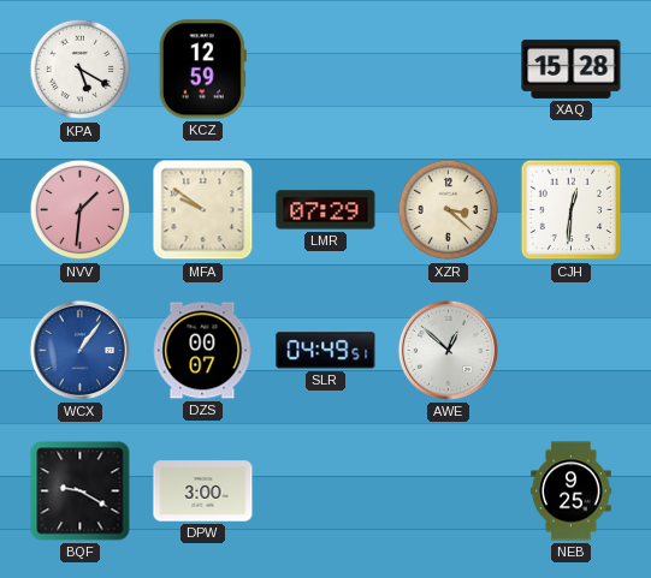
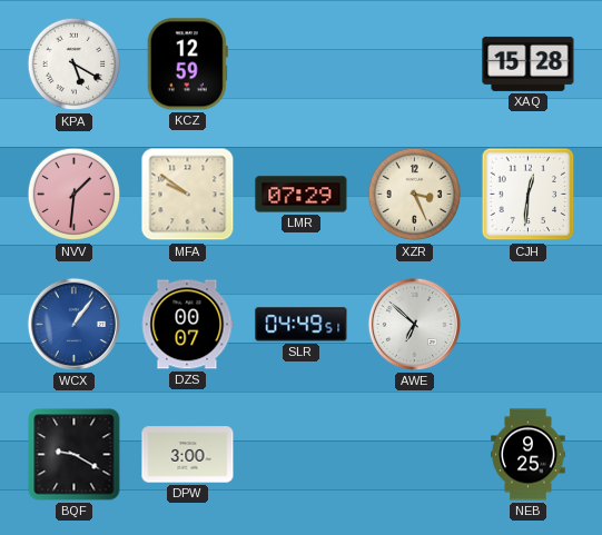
XZR: 3:22 -> 3:26
AWE: 12:52 -> 6:52
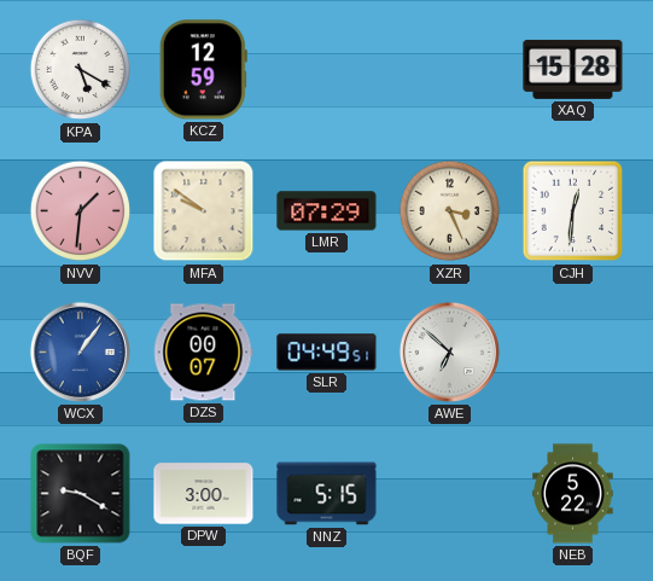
NNZ: none -> 5:15
NEB: 9:25 -> 5:22
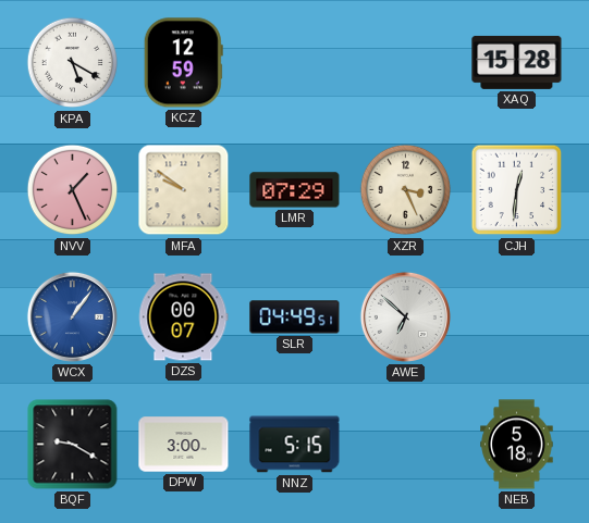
NVV: 1:31 -> 1:26
NEB: 5:22 -> 5:18
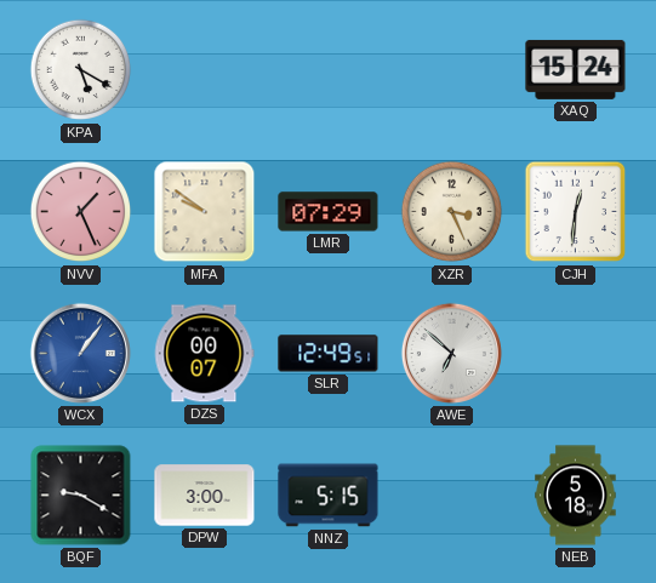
KCZ: 12:59 -> none
XAQ: 15:28 -> 15:24
SLR: 04:49 -> 12:49
